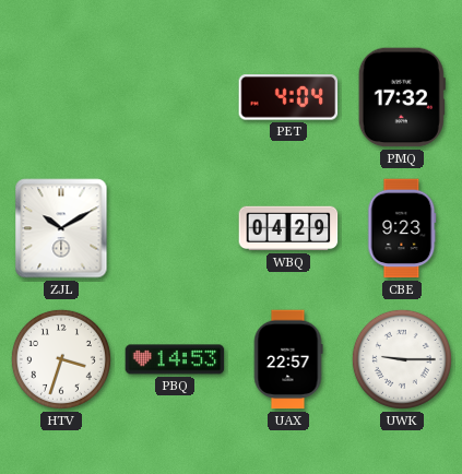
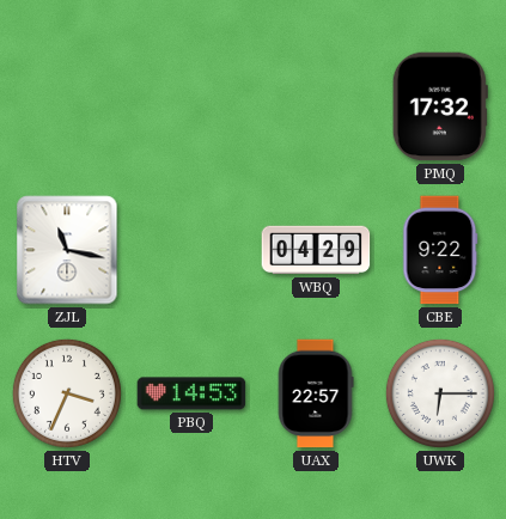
PET: 4:04 -> none
ZJL: 10:10 -> 11:17
CBE: 9:23 -> 9:22
HTV: 3:33 -> 3:34
UWK: 9:15 -> 6:15
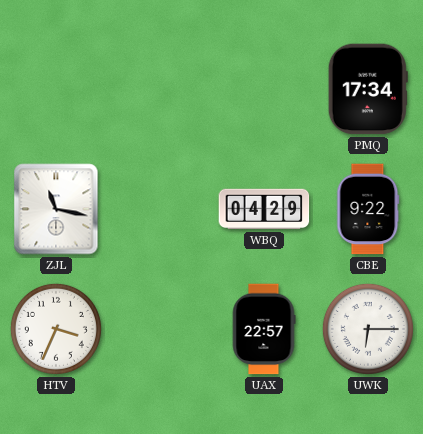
PMQ: 17:32 -> 17:34
PBQ: 14:53 -> none
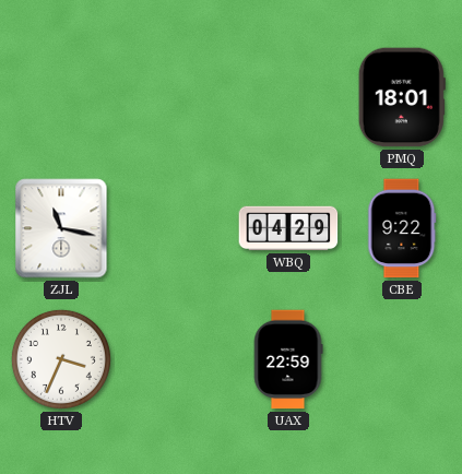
PMQ: 17:34 -> 18:01
UAX: 22:57 -> 22:59
UWK: 6:15 -> none
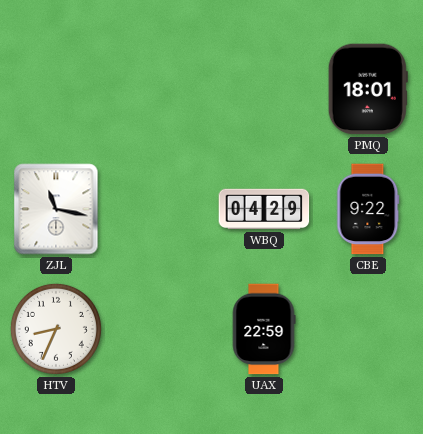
HTV: 3:34 -> 8:34
